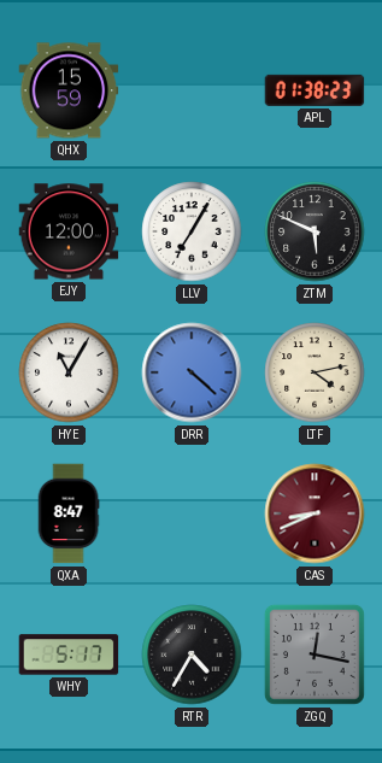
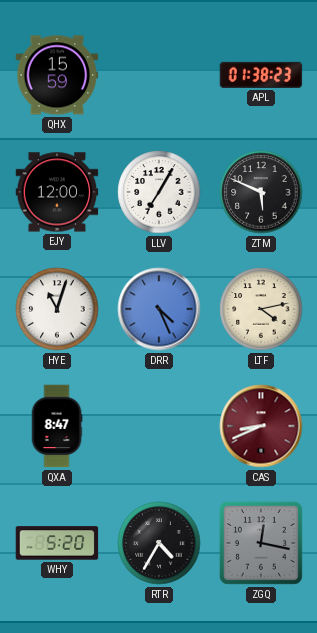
HYE: 11:05 -> 11:03
DRR: 4:22 -> 4:26
WHY: 5:17 -> 5:20
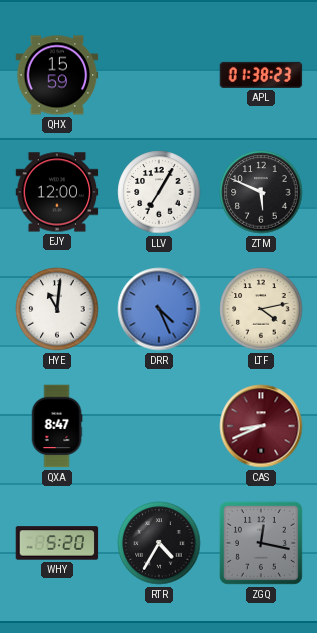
HYE: 11:03 -> 11:01
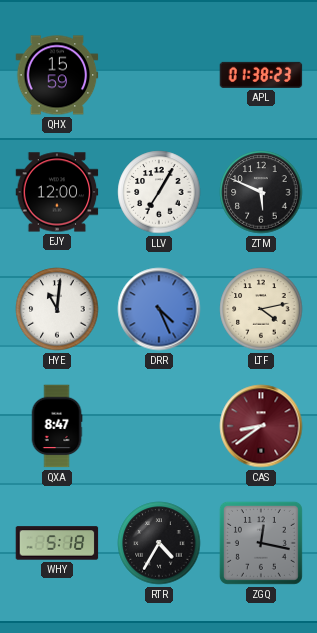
CAS: 8:41 -> 8:39
WHY: 5:20 -> 5:18
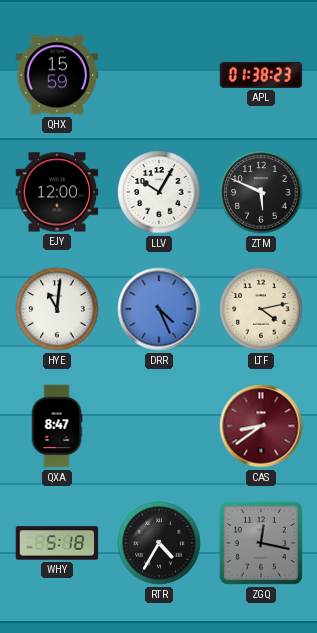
LLV: 7:05 -> 10:05
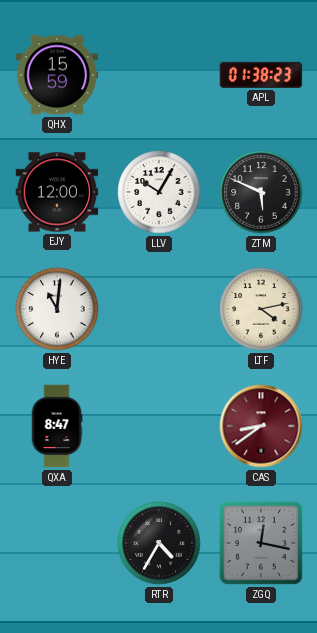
DRR: 4:26 -> none
WHY: 5:18 -> none
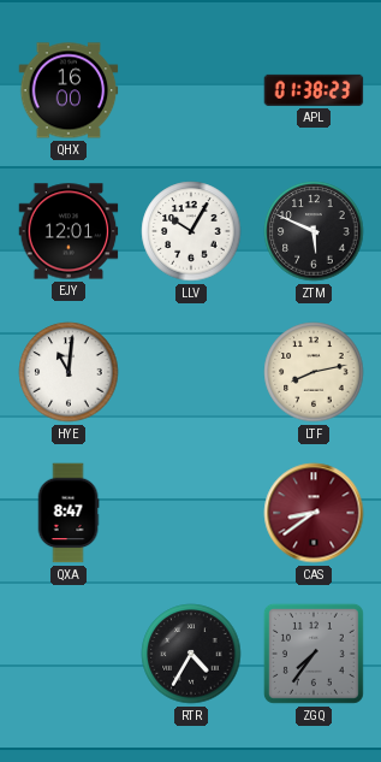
QHX: 15:59 -> 16:00
EJY: 12:00 -> 12:01
LTF: 4:13 -> 8:13
ZGQ: 12:17 -> 7:36
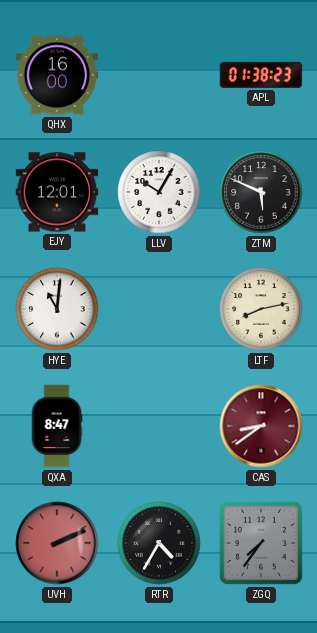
UVH: none -> 2:11
